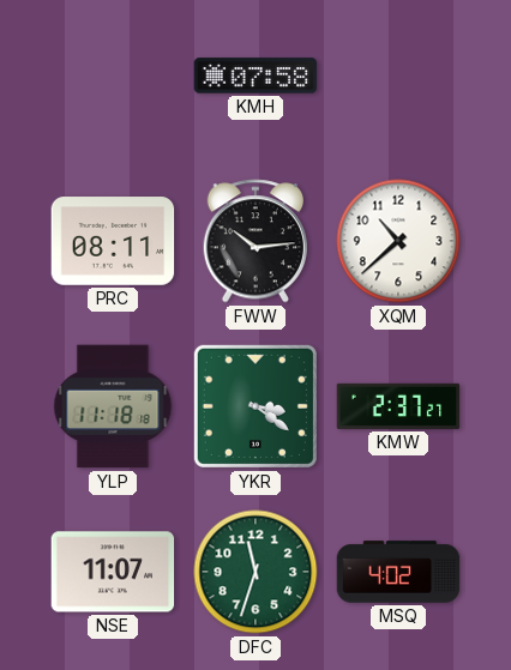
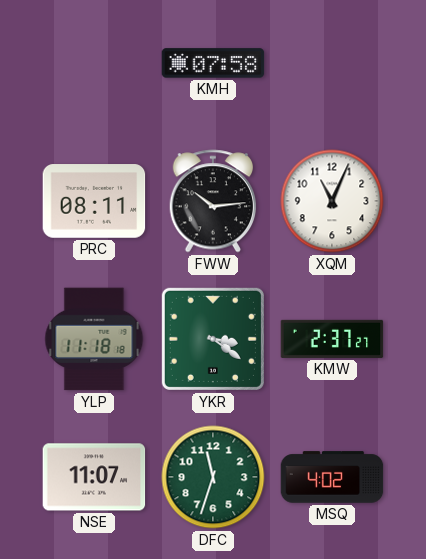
XQM: 10:38 -> 11:04
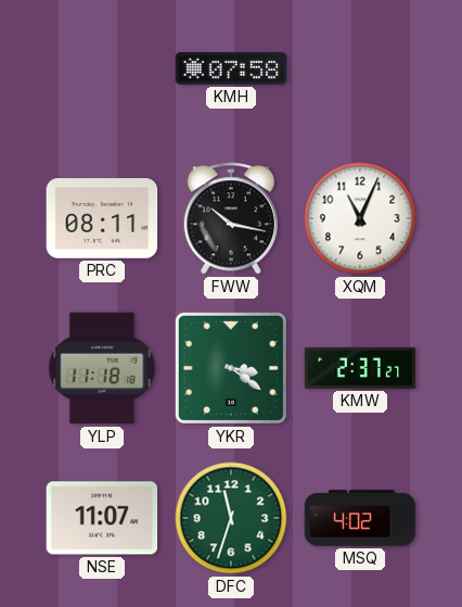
FWW: 10:14 -> 10:17
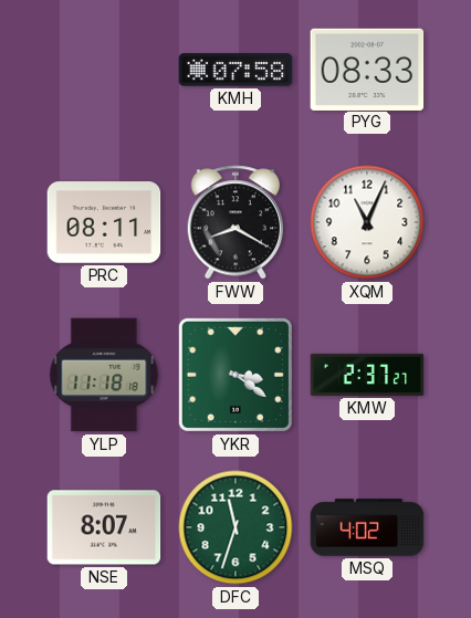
PYG: none -> 08:33
FWW: 10:17 -> 8:20
NSE: 11:07 -> 8:07
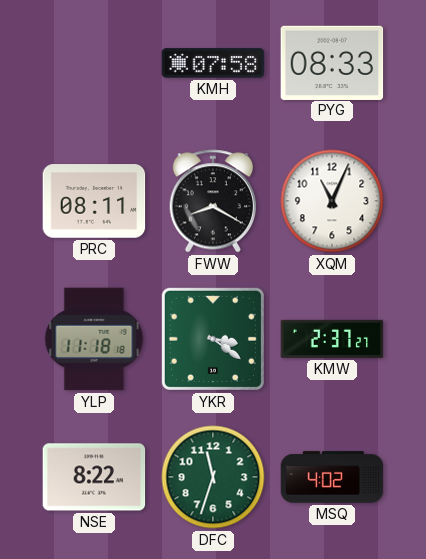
NSE: 8:07 -> 8:22
